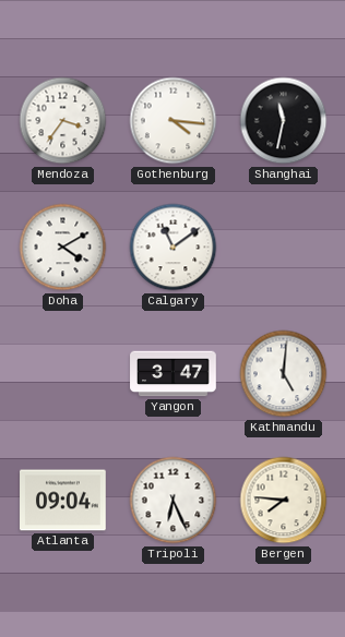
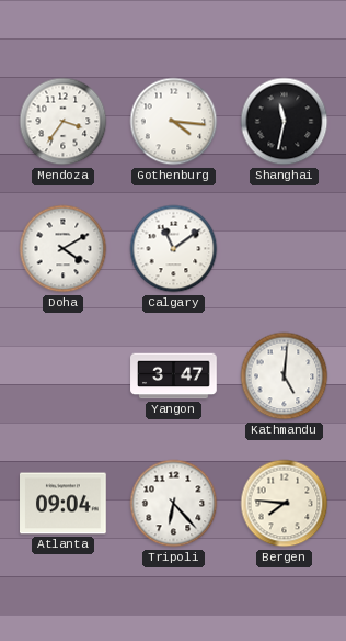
Tripoli: 6:26 -> 6:23
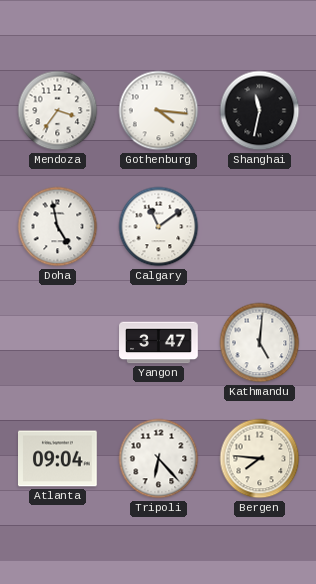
Doha: 4:10 -> 4:58
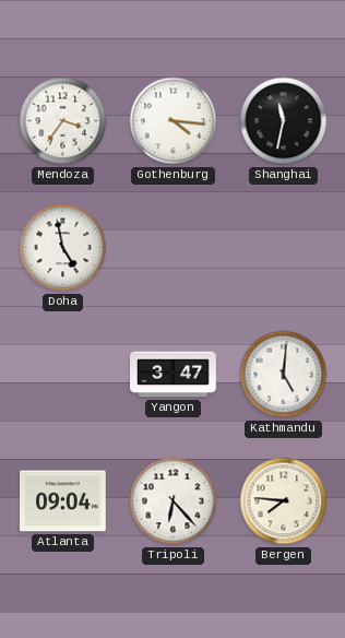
Calgary: 11:09 -> none
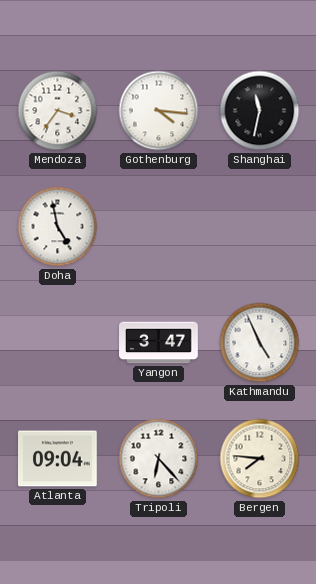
Kathmandu: 5:01 -> 4:56
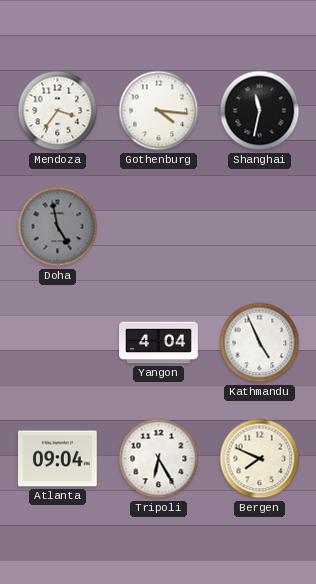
Doha dial: white -> grey
Yangon: 3:47 -> 4:04
Tripoli: 6:23 -> 6:25
Bergen: 7:46 -> 7:49
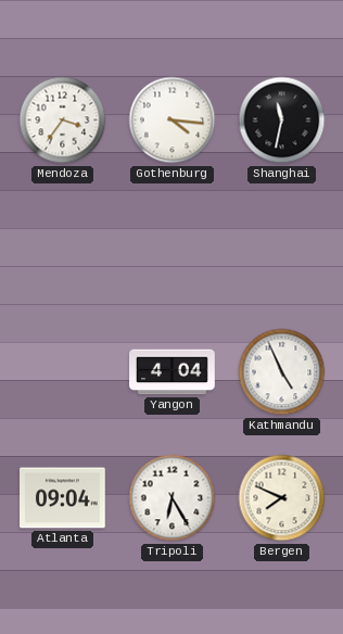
Doha: 4:58 -> none
